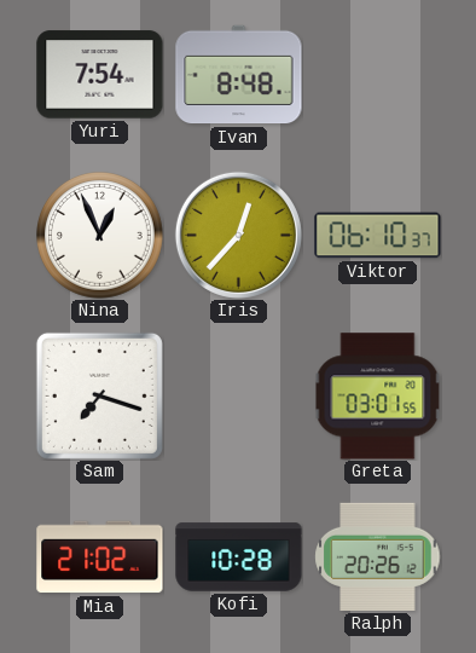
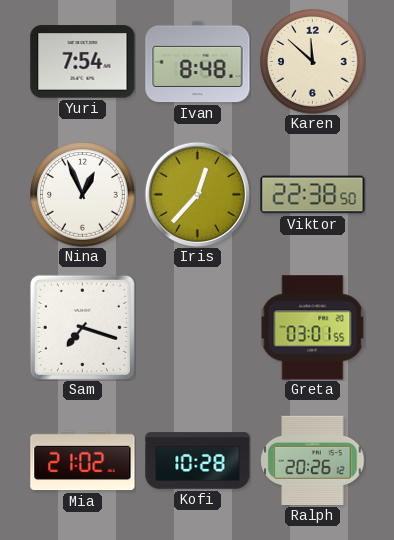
Karen: none -> 11:52
Viktor: 06:10 -> 22:38
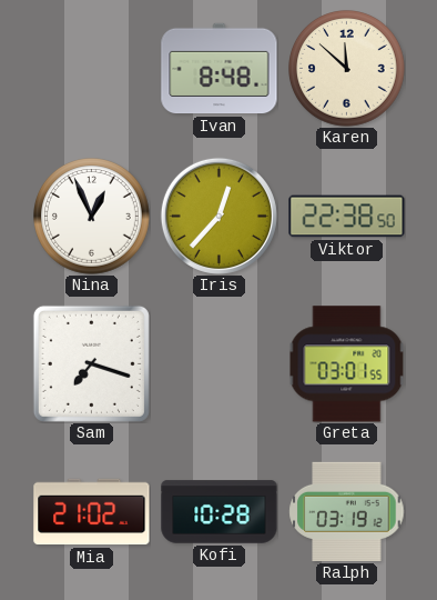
Yuri: 7:54 -> none
Ralph: 20:26 -> 03:19
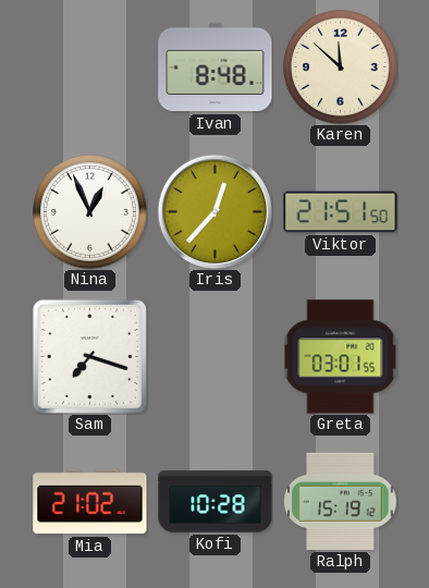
Viktor: 22:38 -> 21:51
Ralph: 03:19 -> 15:19
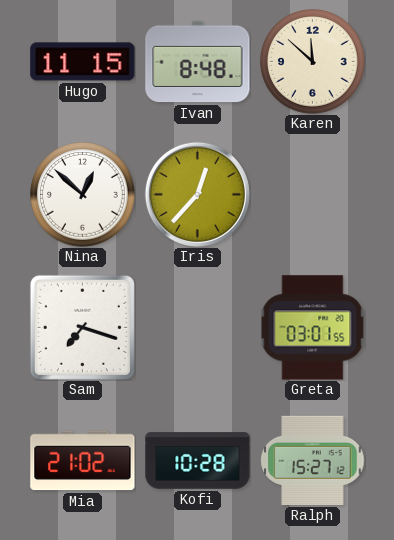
Hugo: none -> 11:15
Nina: 12:56 -> 12:52
Viktor: 21:51 -> none
Ralph: 15:19 -> 15:27
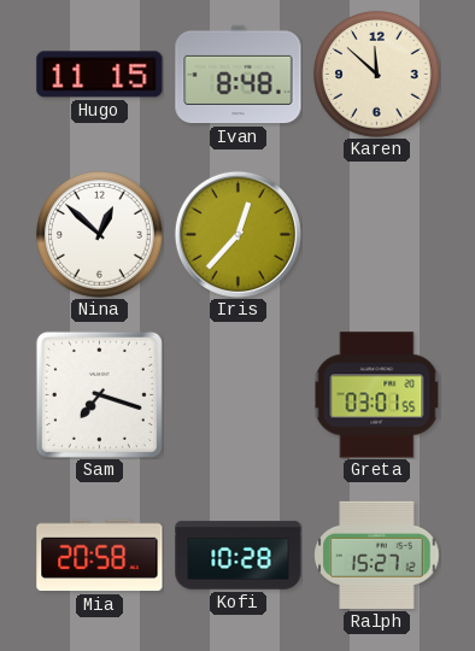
Mia: 21:02 -> 20:58
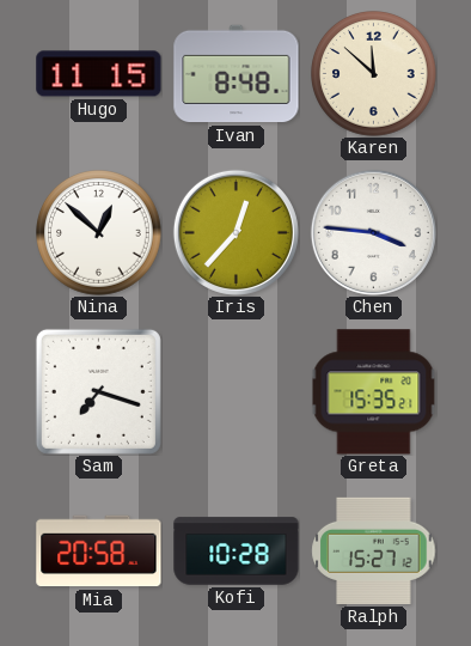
Chen: none -> 3:46
Greta: 03:01 -> 15:35
